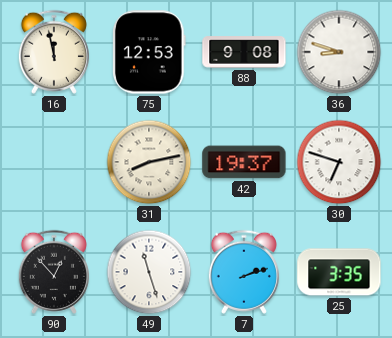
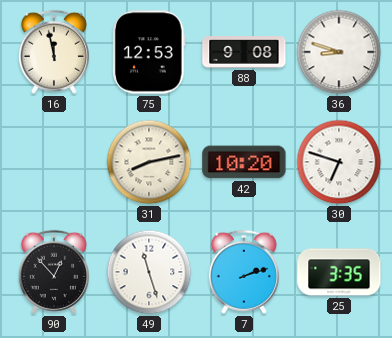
42: 19:37 -> 10:20
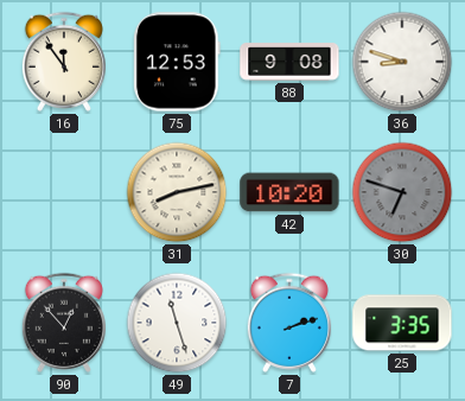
16: 11:58 -> 11:54
30 dial: white -> grey
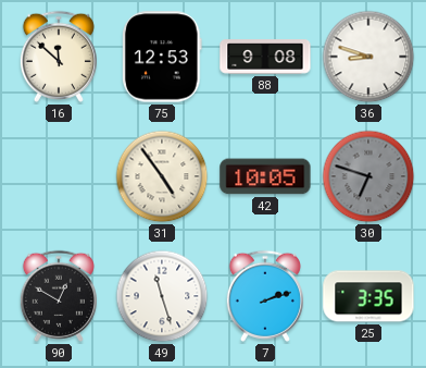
16: 11:54 -> 11:52
31: 8:13 -> 4:54
42: 10:20 -> 10:05
90: 12:53 -> 12:50
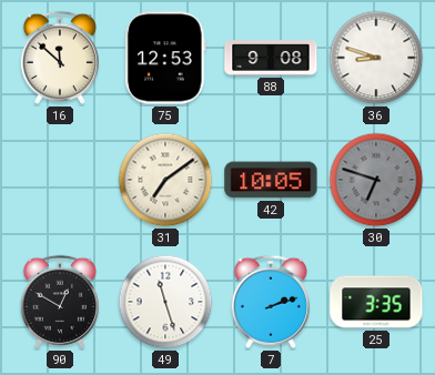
31: 4:54 -> 7:09
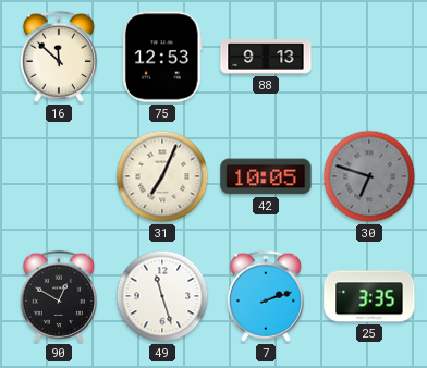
88: 9:08 -> 9:13
36: 8:48 -> none
31: 7:09 -> 7:04
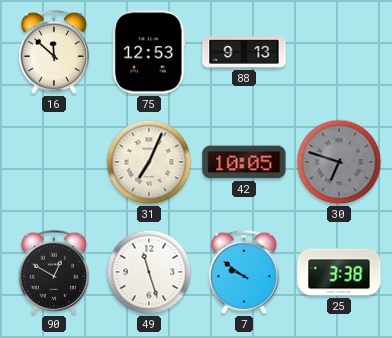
7: 2:12 -> 9:51
25: 3:35 -> 3:38
